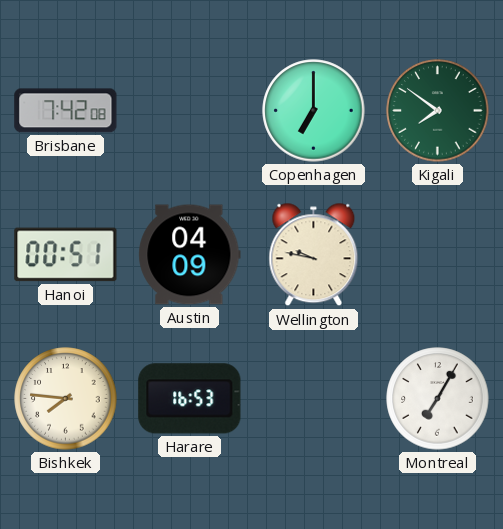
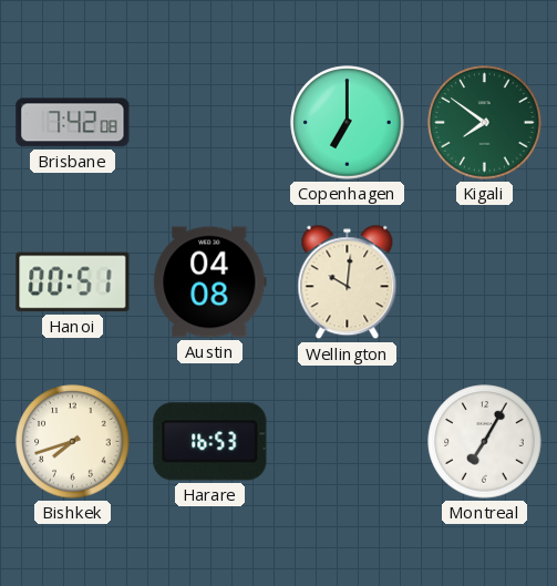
Austin: 04:09 -> 04:08
Wellington: 9:47 -> 10:01
Bishkek: 7:46 -> 7:42
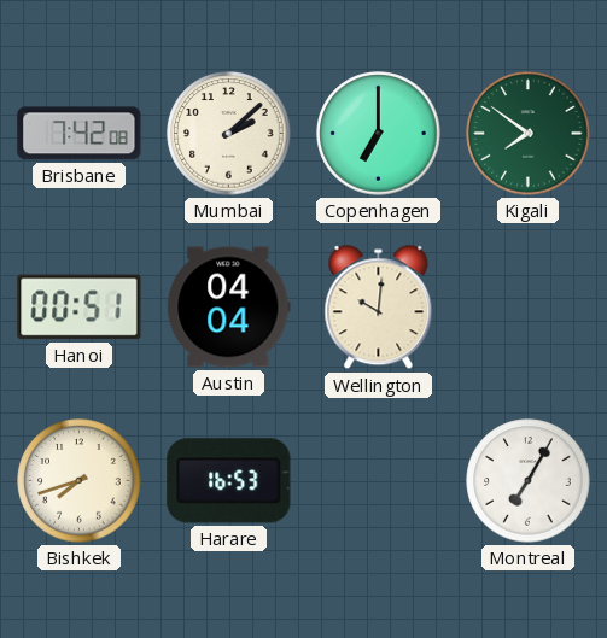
Mumbai: none -> 2:08
Austin: 04:08 -> 04:04
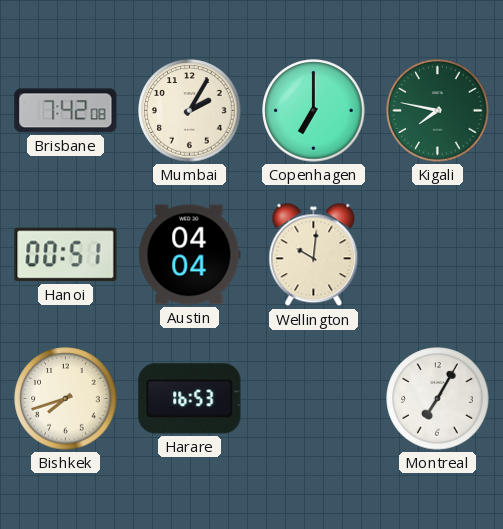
Mumbai: 2:08 -> 2:05
Kigali: 7:51 -> 7:47
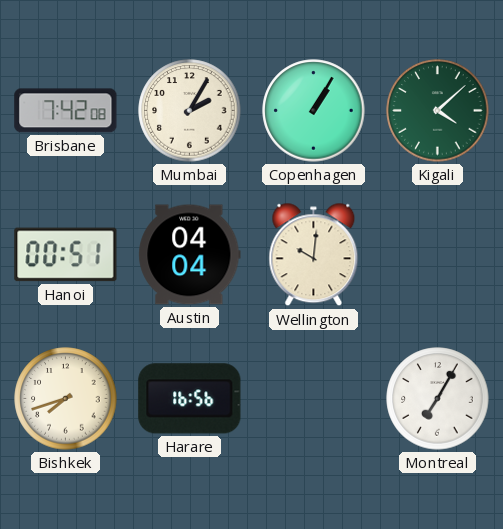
Copenhagen: 7:00 -> 1:05
Kigali: 7:47 -> 4:08
Harare: 16:53 -> 16:56
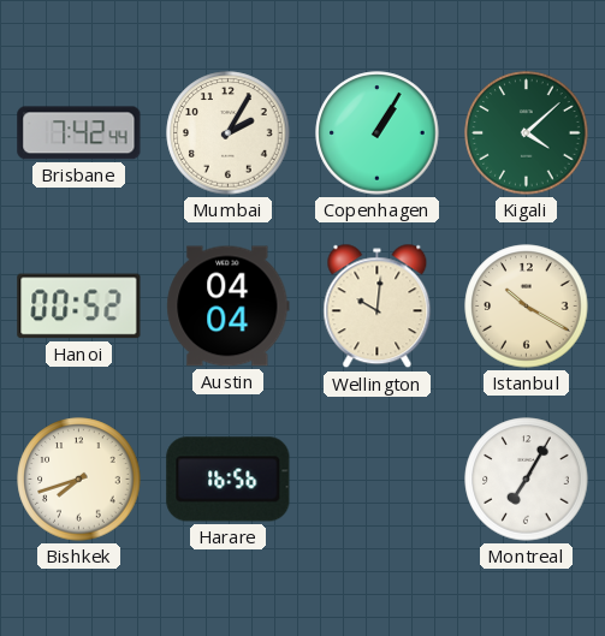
Brisbane: 7:42:08 -> 7:42:44
Hanoi: 00:51 -> 00:52
Istanbul: none -> 10:20
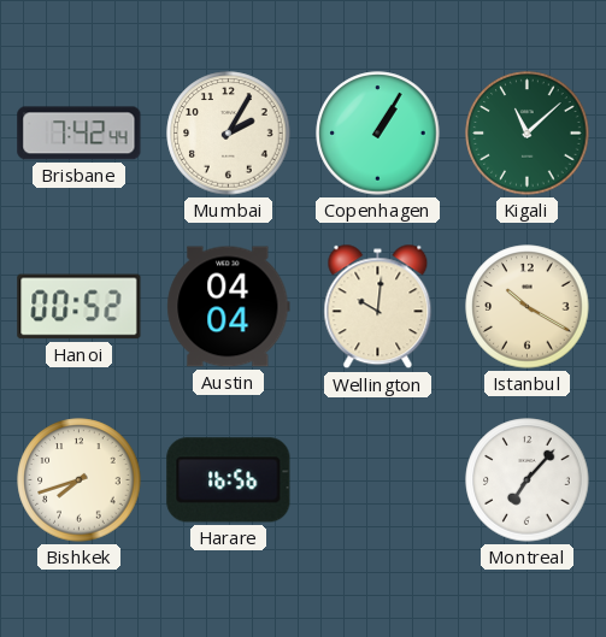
Kigali: 4:08 -> 11:08
Montreal: 7:05 -> 7:07
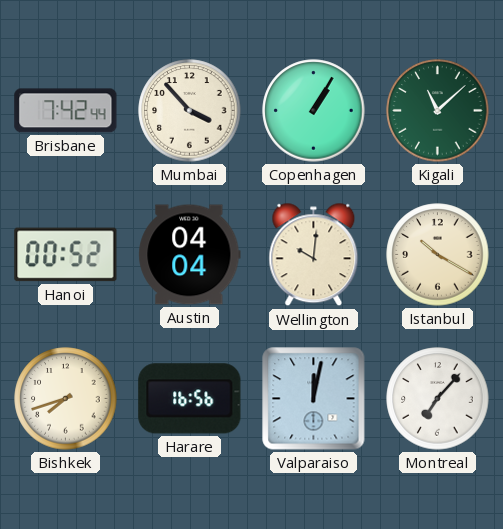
Mumbai: 2:05 -> 3:53
Valparaiso: none -> 12:02
